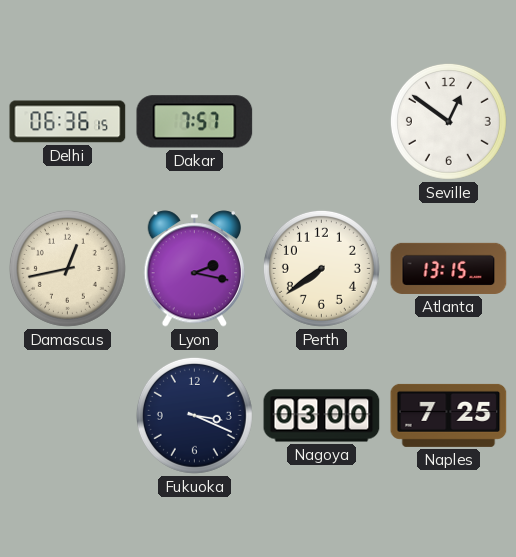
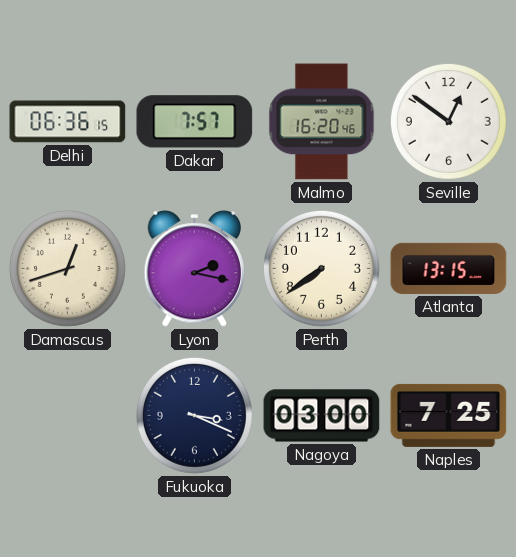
Malmo: none -> 16:20
Damascus: 12:43 -> 12:42
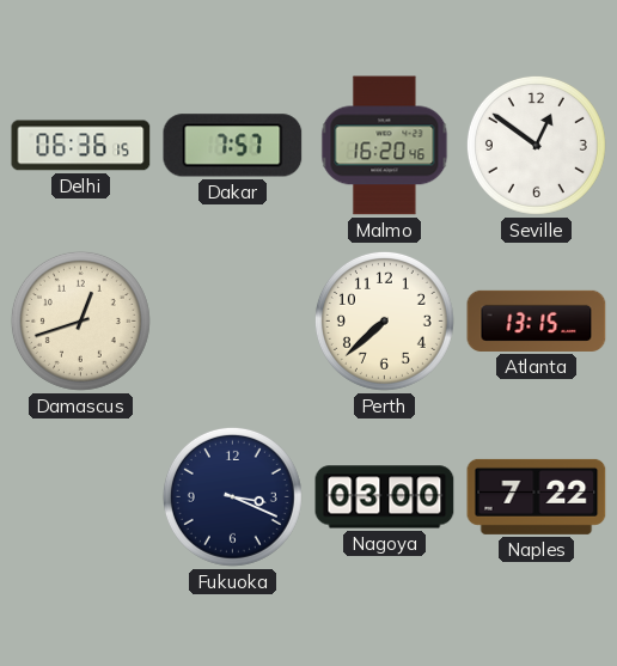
Lyon: 2:17 -> none
Perth: 7:39 -> 7:38
Naples: 7:25 -> 7:22
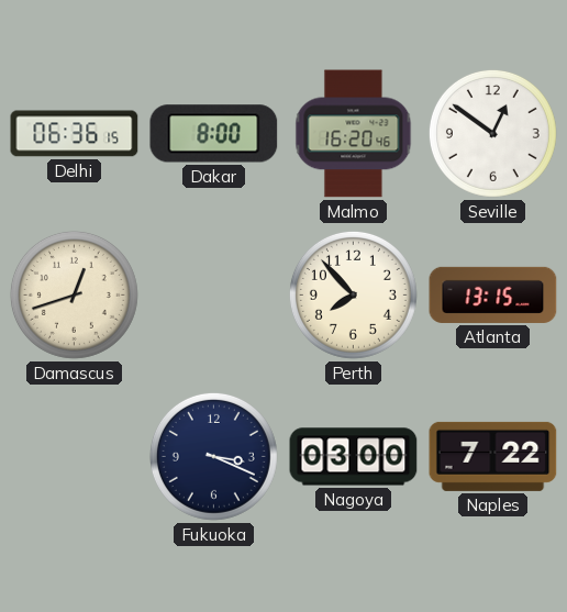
Dakar: 7:57 -> 8:00
Perth: 7:38 -> 7:53
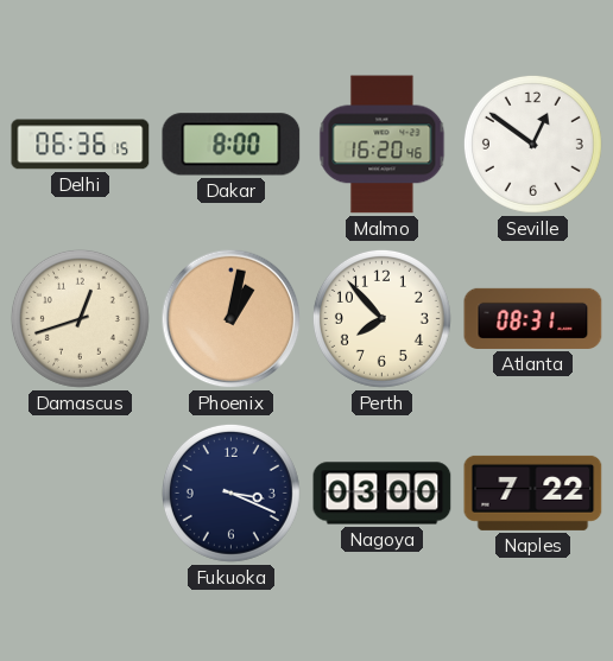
Phoenix: none -> 1:02
Atlanta: 13:15 -> 08:31
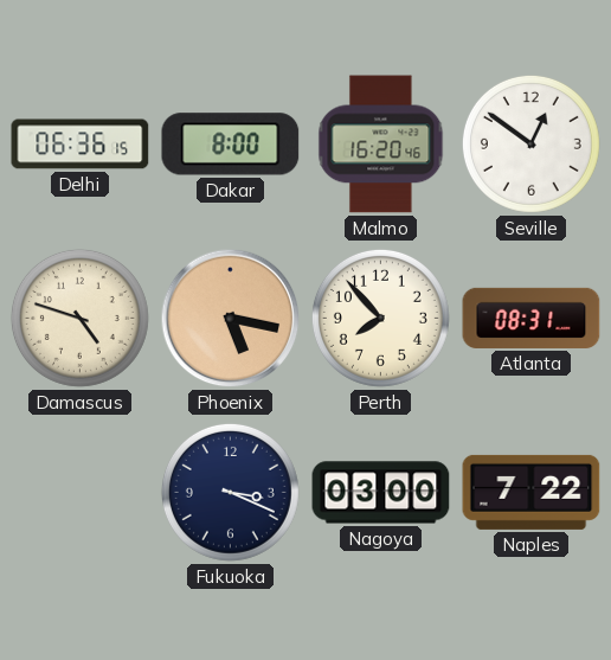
Damascus: 12:42 -> 4:48
Phoenix: 1:02 -> 5:17
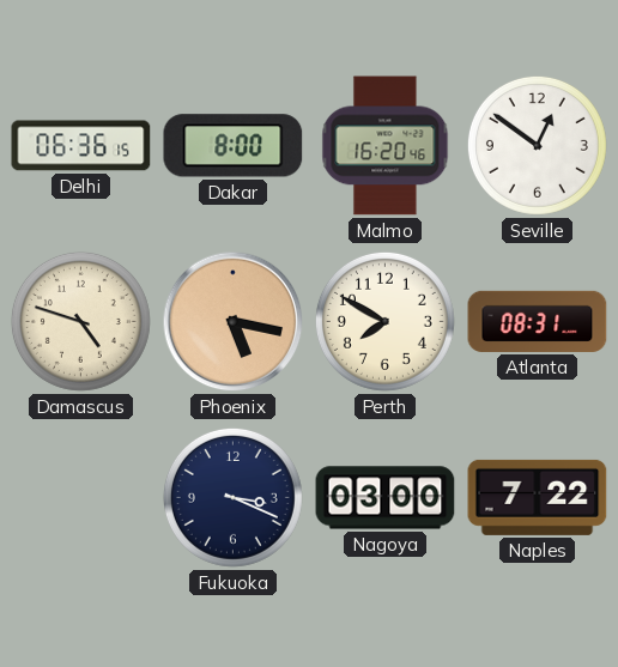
Perth: 7:53 -> 7:50
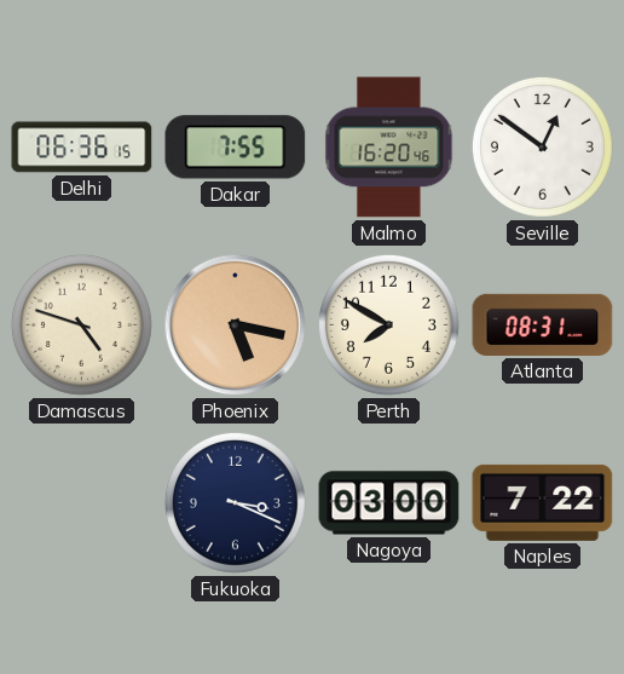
Dakar: 8:00 -> 7:55
